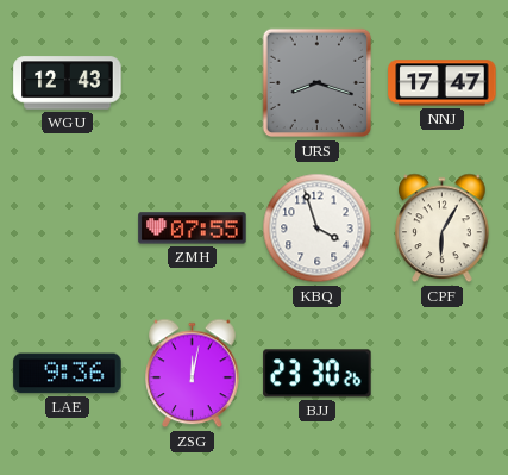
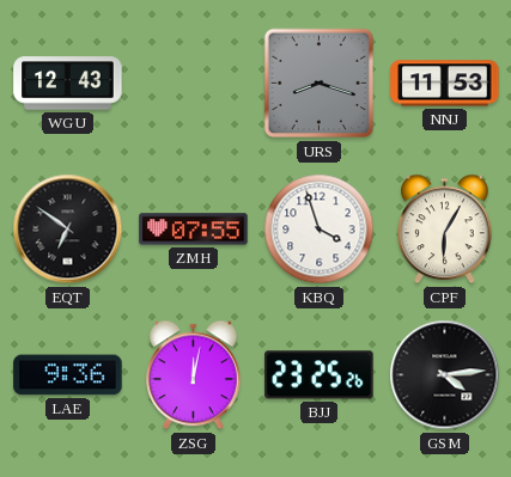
NNJ: 17:47 -> 11:53
EQT: none -> 6:51
BJJ: 23:30 -> 23:25
GSM: none -> 4:14
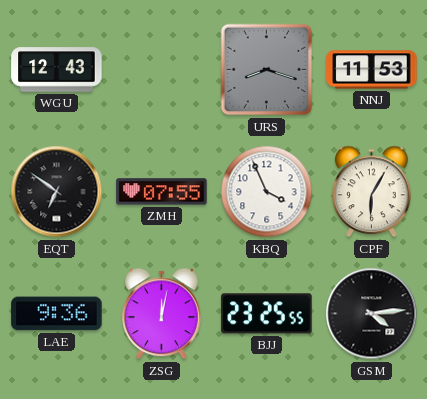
KBQ: 3:57 -> 3:56
BJJ: 23:25:26 -> 23:25:55
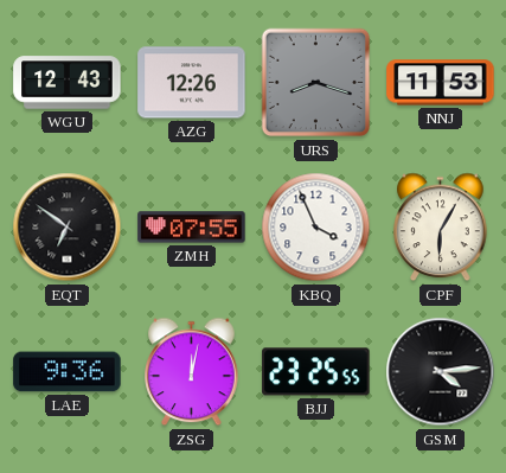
AZG: none -> 12:26
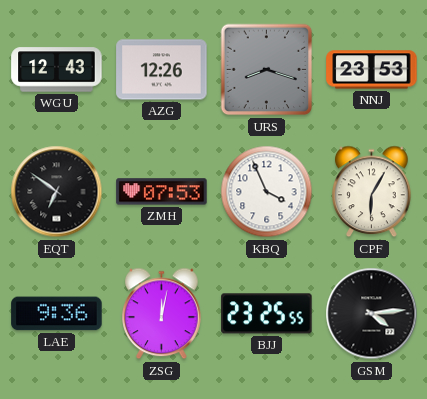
NNJ: 11:53 -> 23:53
ZMH: 07:55 -> 07:53
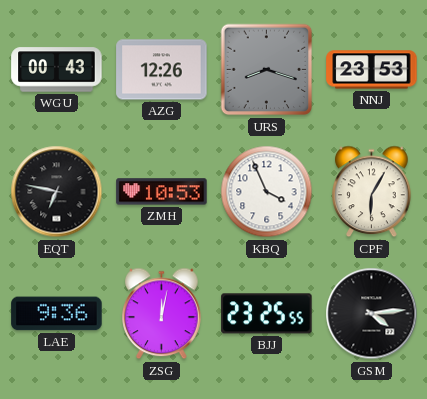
WGU: 12:43 -> 00:43
EQT: 6:51 -> 6:47
ZMH: 07:53 -> 10:53
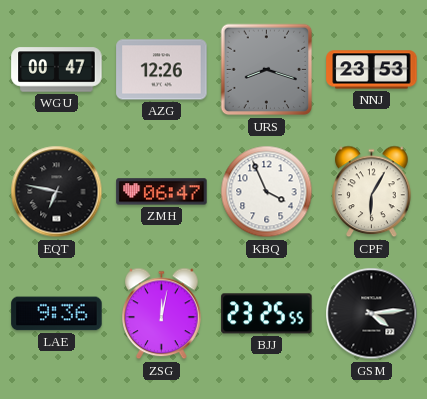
WGU: 00:43 -> 00:47
ZMH: 10:53 -> 06:47
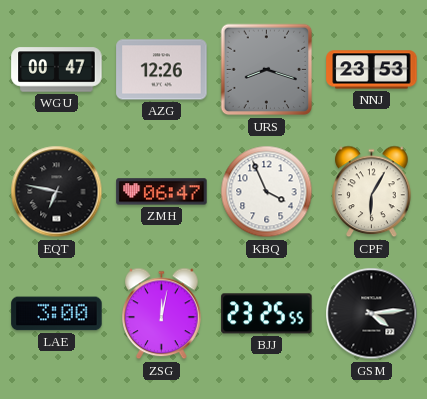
LAE: 9:36 -> 3:00
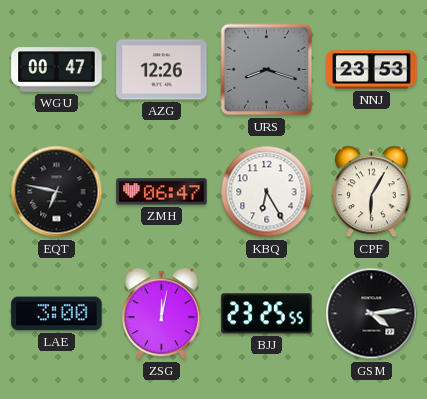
KBQ: 3:56 -> 6:25
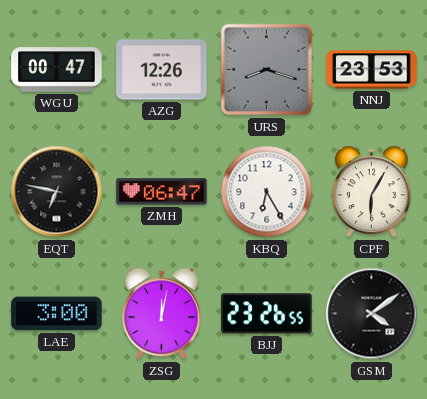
BJJ: 23:25 -> 23:26
GSM: 4:14 -> 4:09
